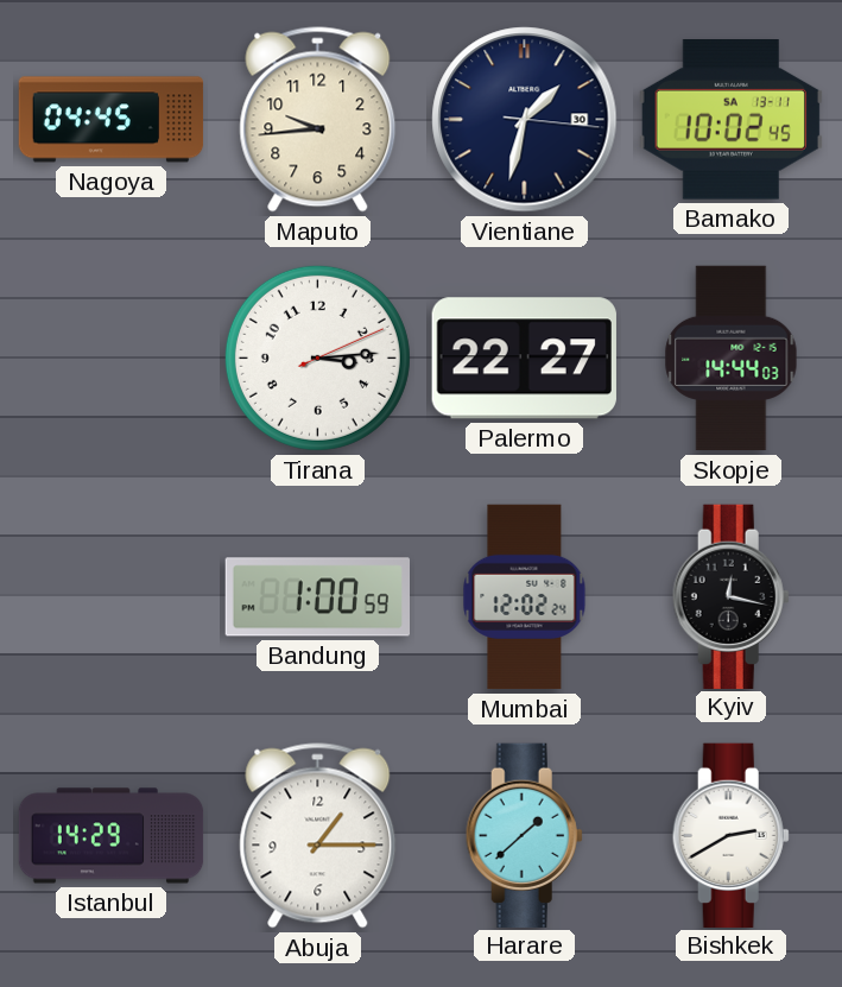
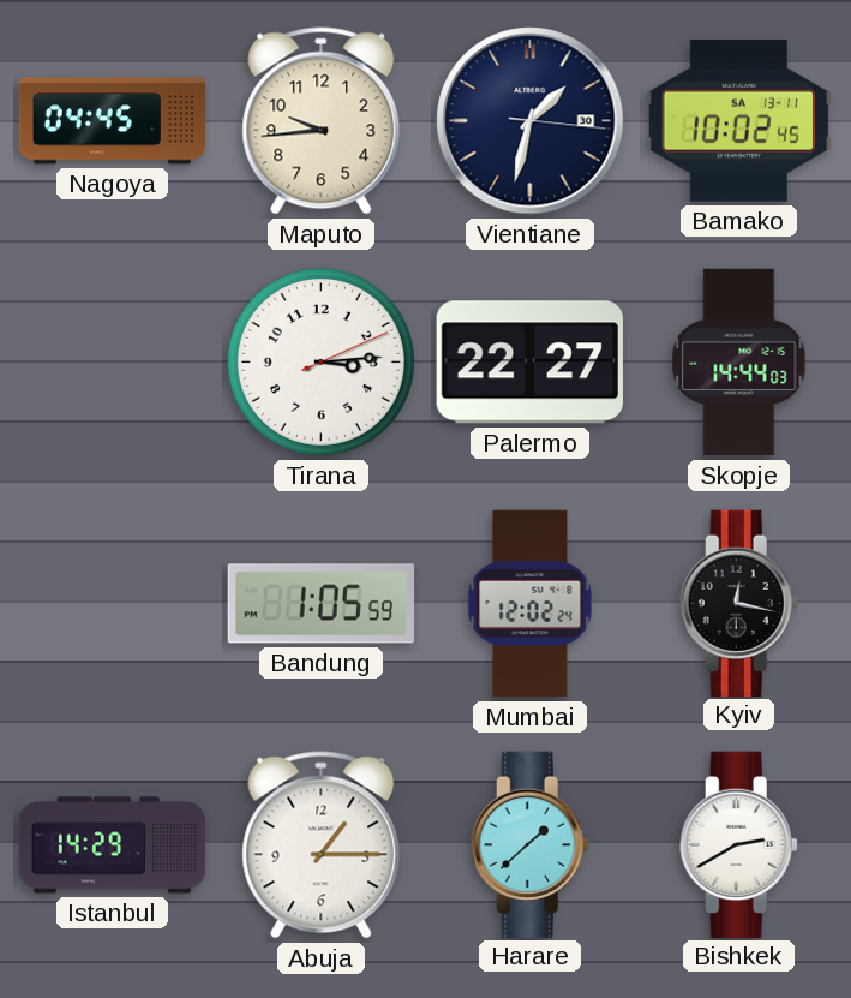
Bandung: 1:00 -> 1:05
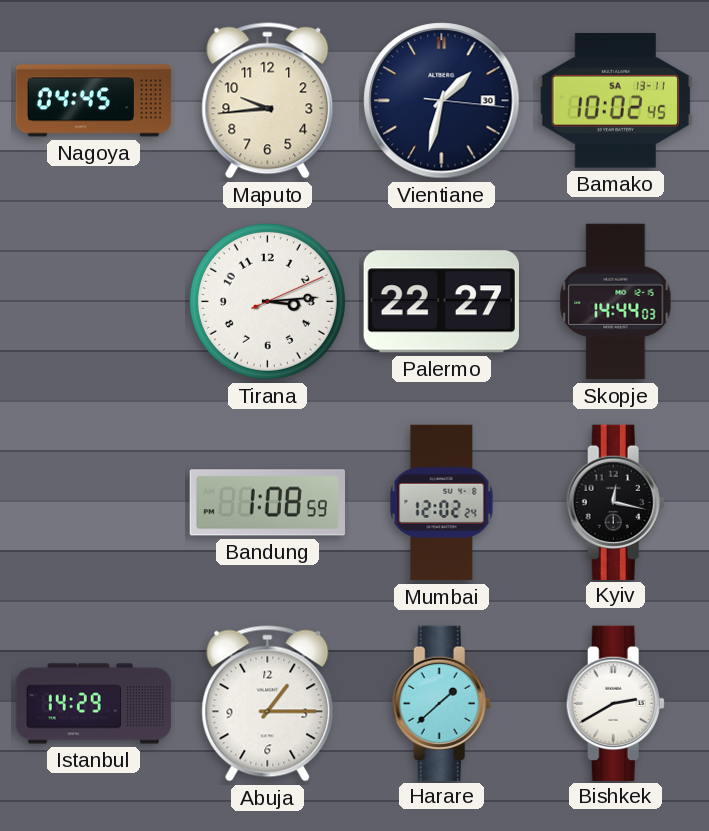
Bandung: 1:05 -> 1:08
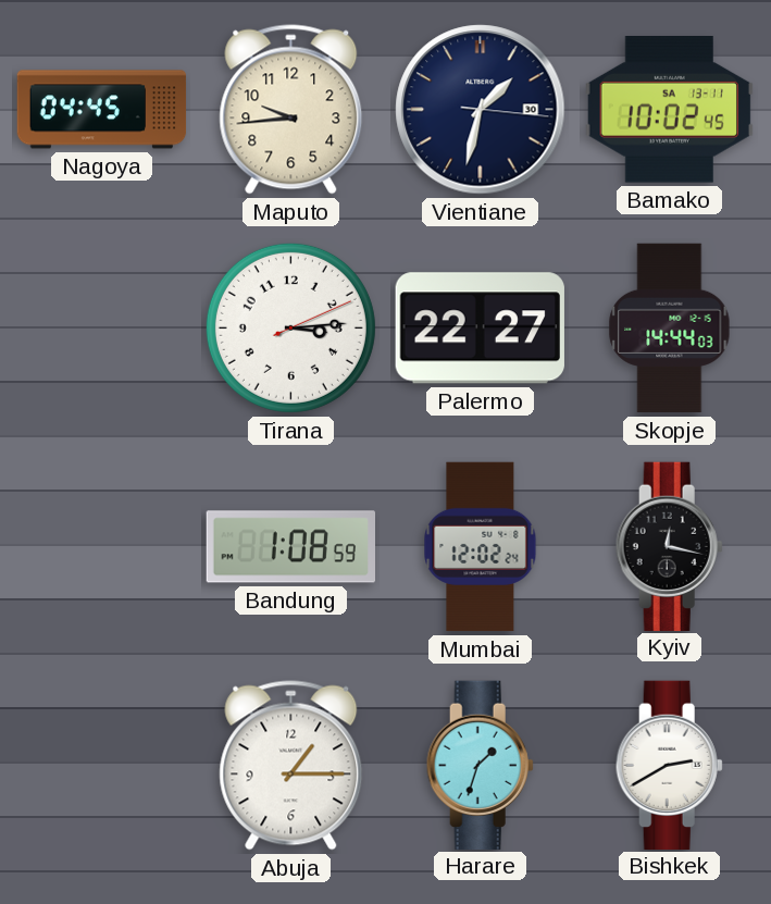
Istanbul: 14:29 -> none
Harare: 1:38 -> 1:33
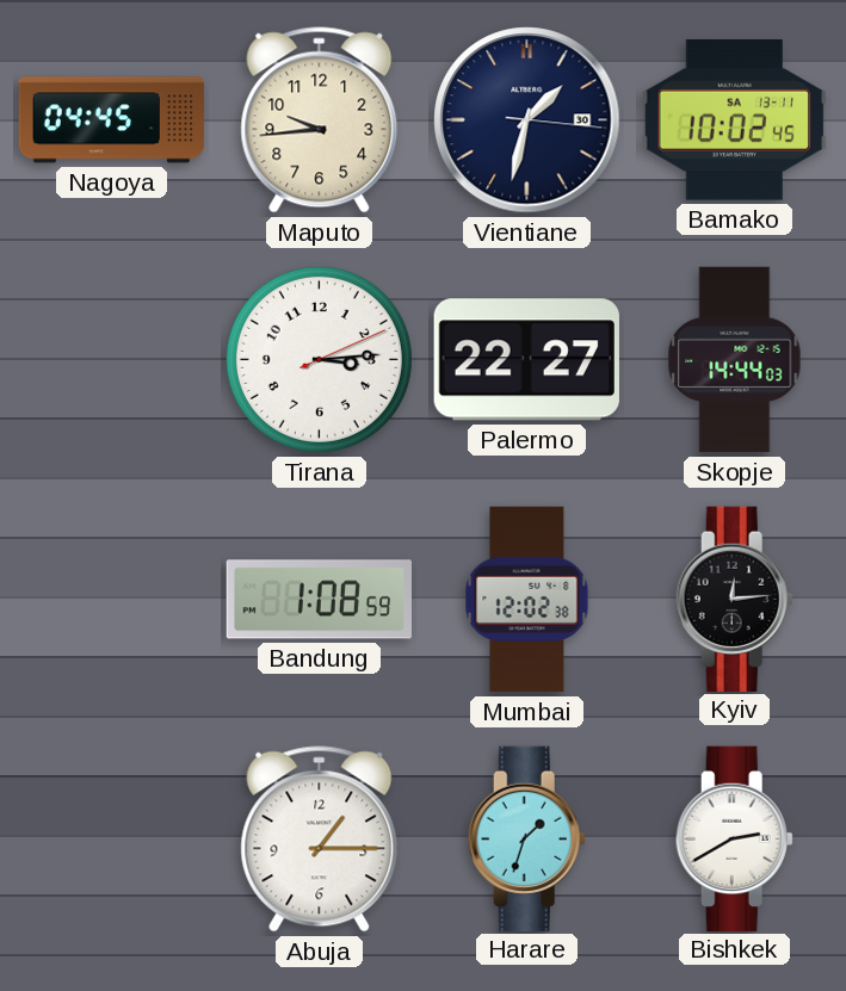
Mumbai: 12:02:24 -> 12:02:38
Kyiv: 12:17 -> 12:14
